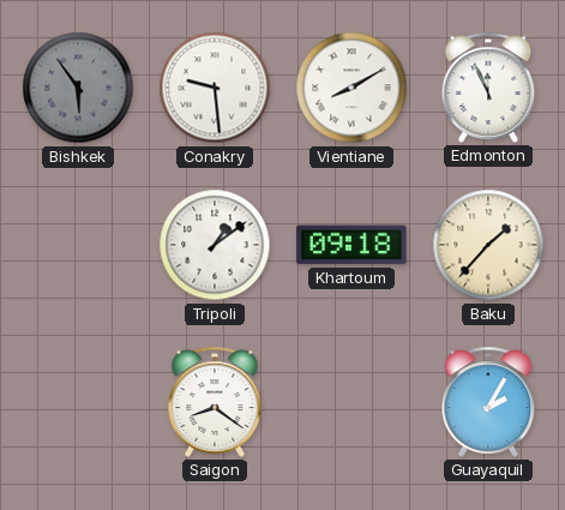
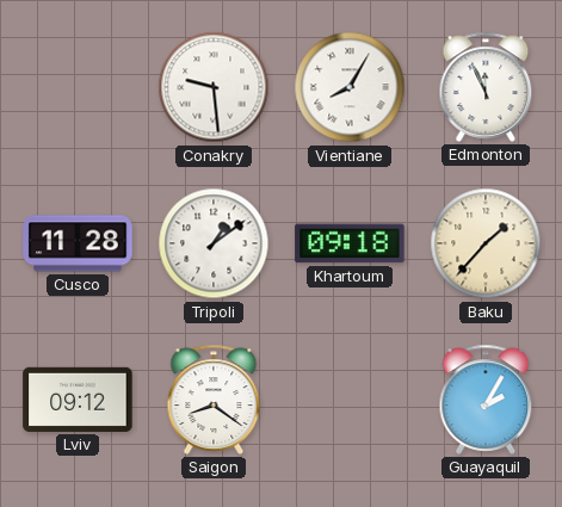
Bishkek: 5:54 -> none
Vientiane: 8:10 -> 8:05
Cusco: none -> 11:28
Lviv: none -> 09:12
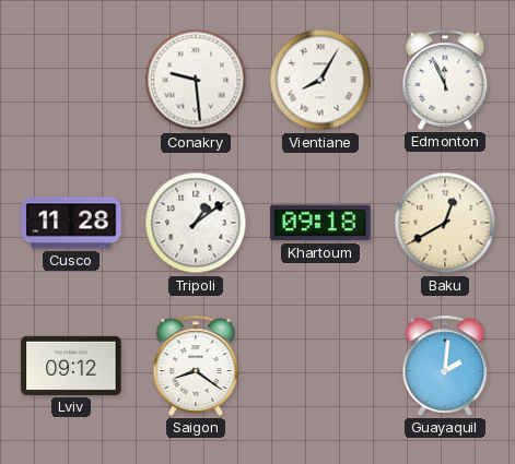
Baku: 1:37 -> 12:40
Guayaquil: 2:05 -> 2:01
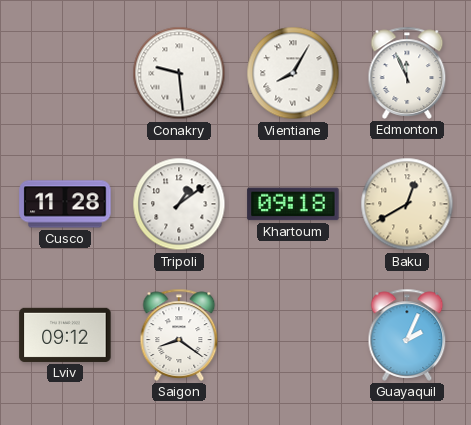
Guayaquil: 2:01 -> 2:04
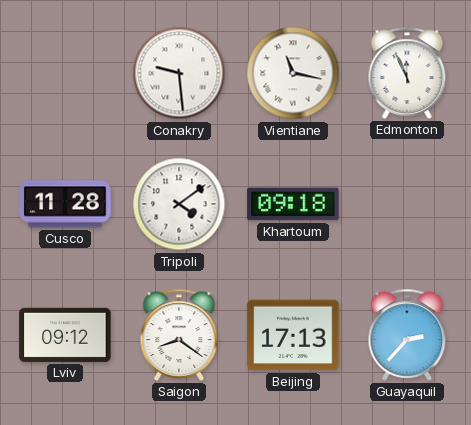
Vientiane: 8:05 -> 11:17
Tripoli: 1:09 -> 4:09
Baku: 12:40 -> none
Beijing: none -> 17:13
Guayaquil: 2:04 -> 2:37
